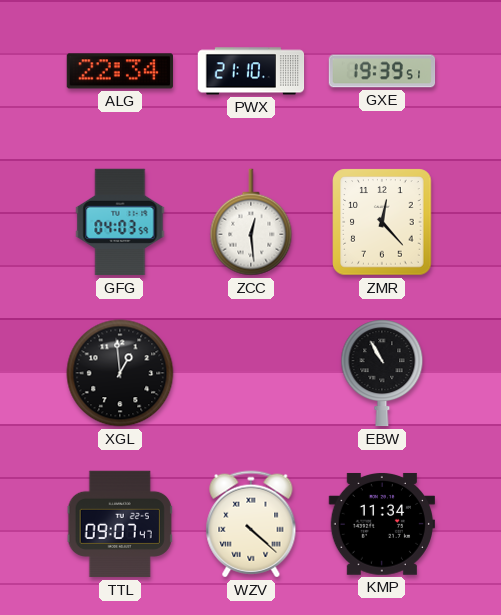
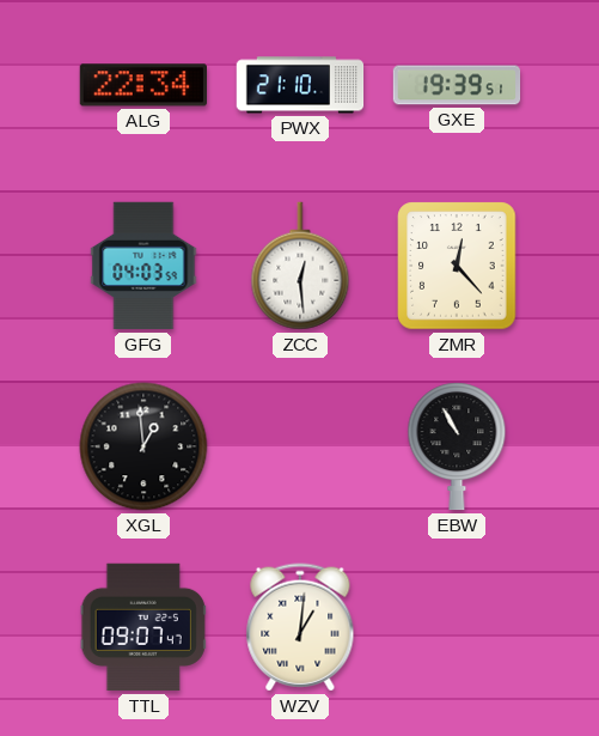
WZV: 4:22 -> 1:01
KMP: 11:34 -> none
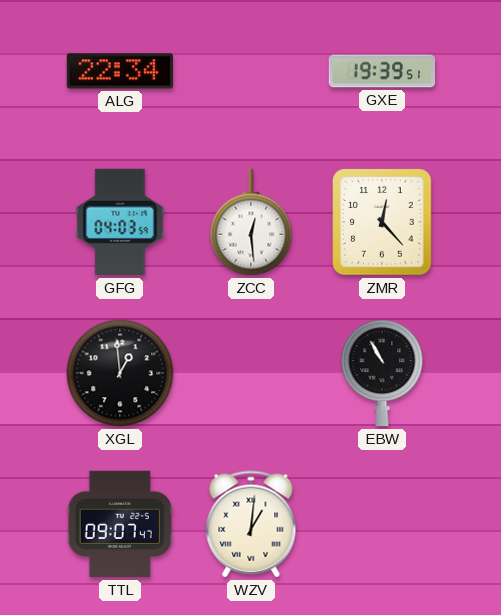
PWX: 21:10 -> none
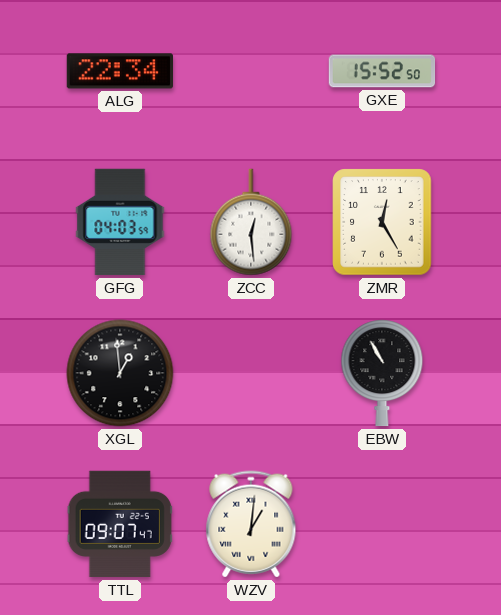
GXE: 19:39 -> 15:52
ZMR: 12:23 -> 12:25
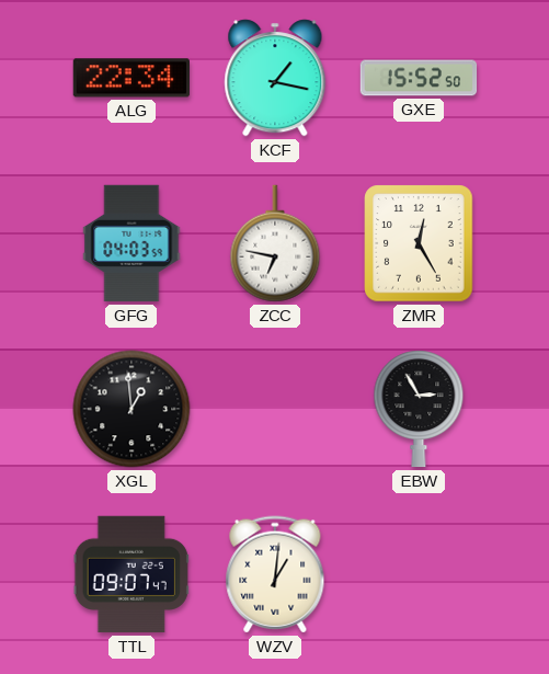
KCF: none -> 1:17
ZCC: 12:29 -> 6:47
EBW: 10:55 -> 2:55
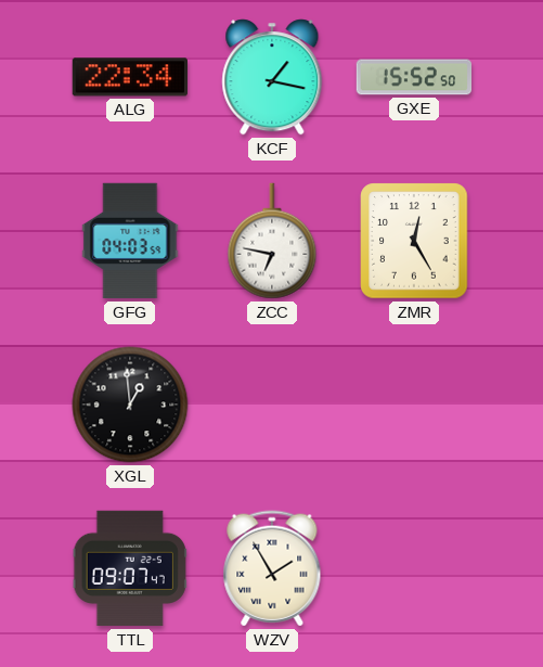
EBW: 2:55 -> none
WZV: 1:01 -> 1:55
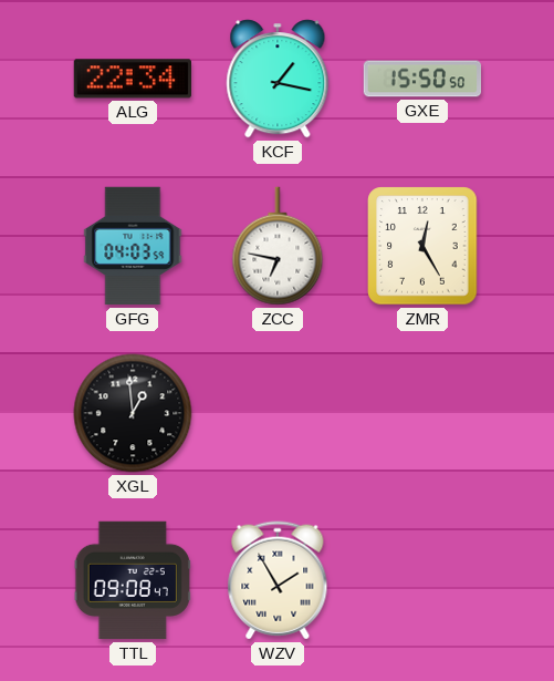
GXE: 15:52 -> 15:50
TTL: 09:07 -> 09:08
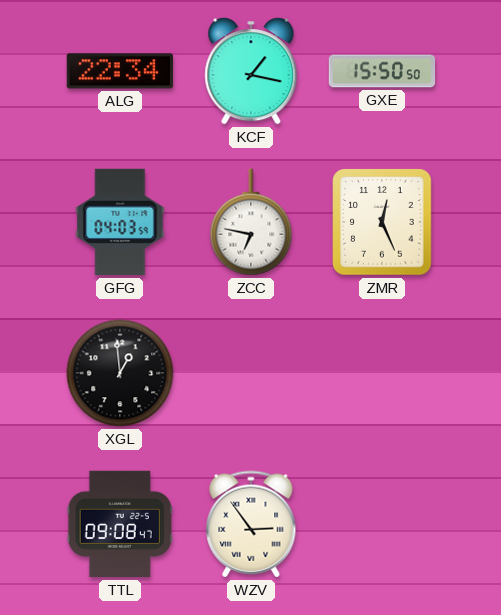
ZMR: 12:25 -> 12:26
WZV: 1:55 -> 2:54
